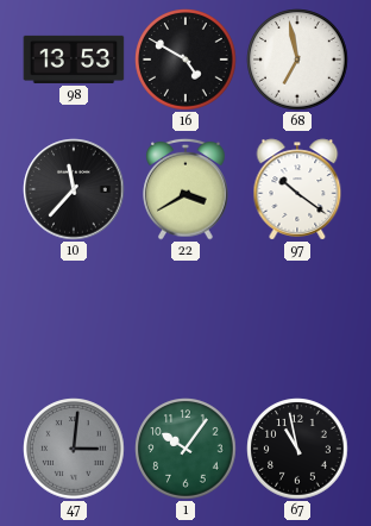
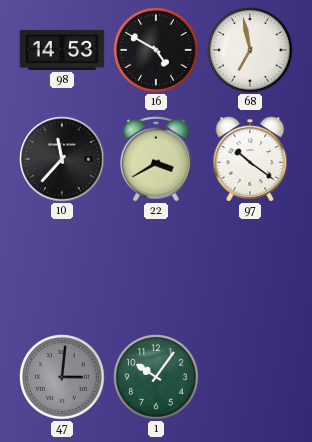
98: 13:53 -> 14:53
67: 10:58 -> none
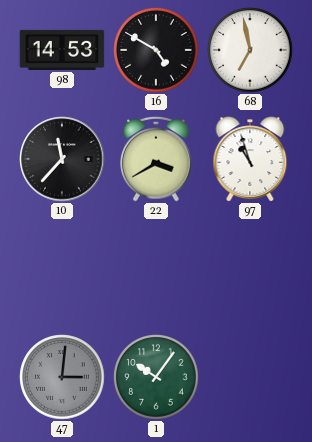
97: 10:21 -> 10:57
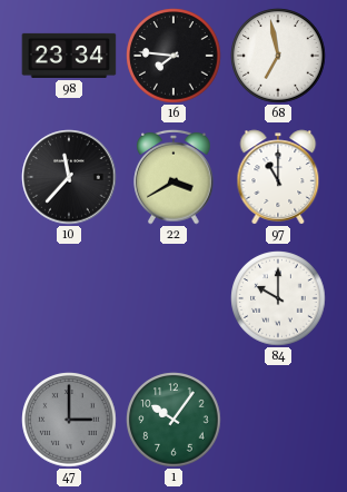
98: 14:53 -> 23:34
16: 4:50 -> 7:46
97: 10:57 -> 11:00
84: none -> 10:00
47: 3:01 -> 3:00
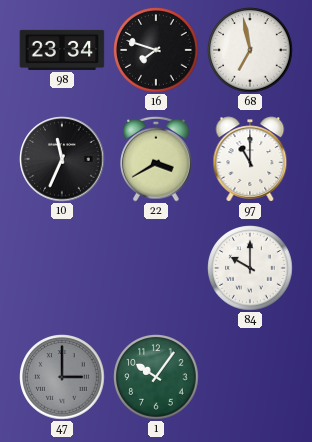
16: 7:46 -> 7:48
10: 11:37 -> 11:34
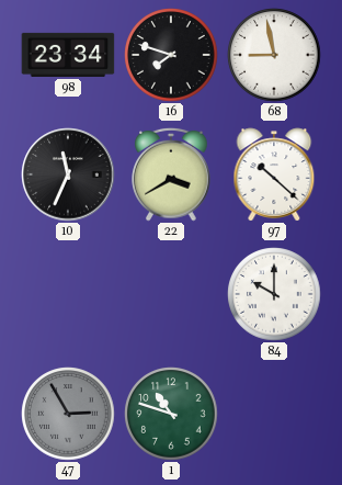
68: 6:58 -> 8:58
97: 11:00 -> 10:22
47: 3:00 -> 2:55
1: 10:06 -> 10:48
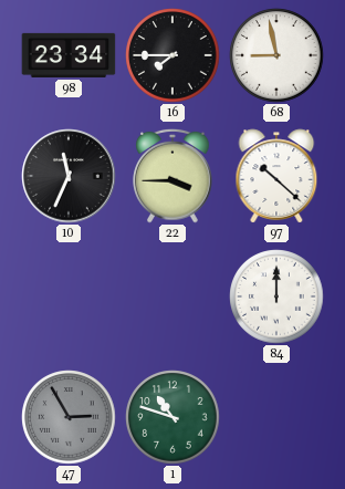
16: 7:48 -> 7:45
22: 3:40 -> 3:45
84: 10:00 -> 12:00
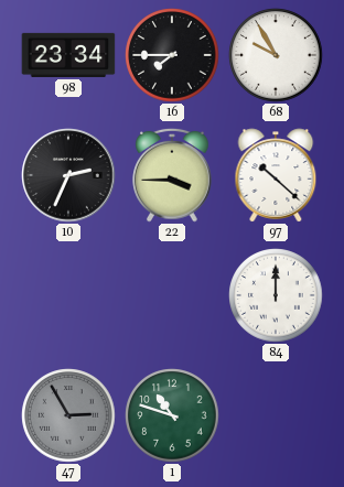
68: 8:58 -> 9:55
10: 11:34 -> 2:34
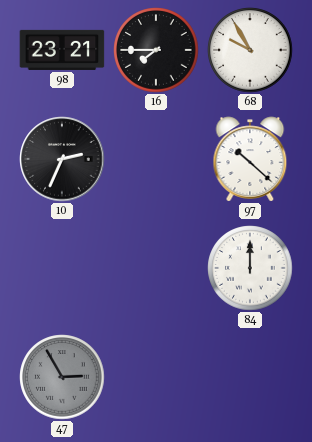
98: 23:34 -> 23:21
22: 3:45 -> none
1: 10:48 -> none
